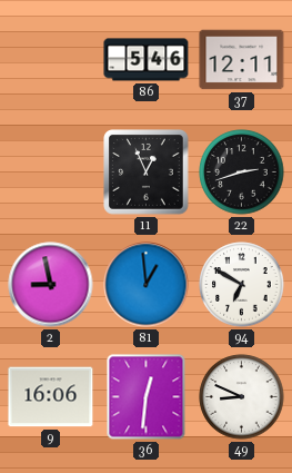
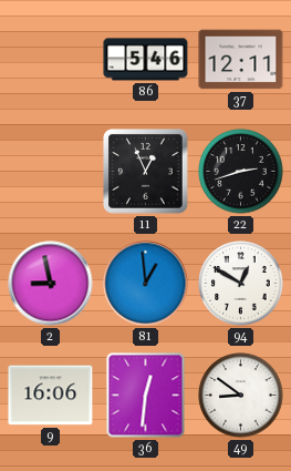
94: 6:50 -> 12:50
49: 8:49 -> 8:51
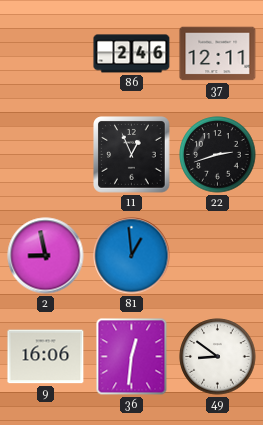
86: 5:46 -> 2:46
94: 12:50 -> none
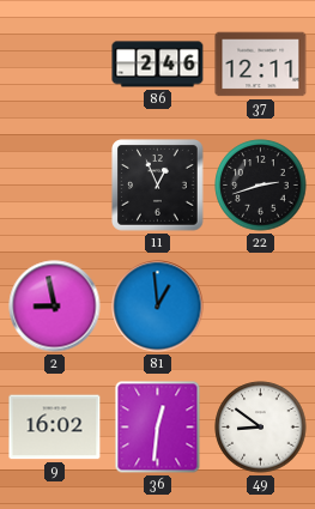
9: 16:06 -> 16:02
